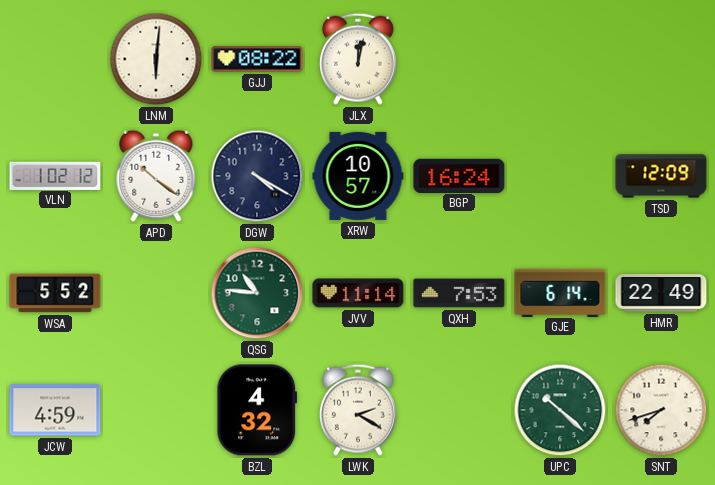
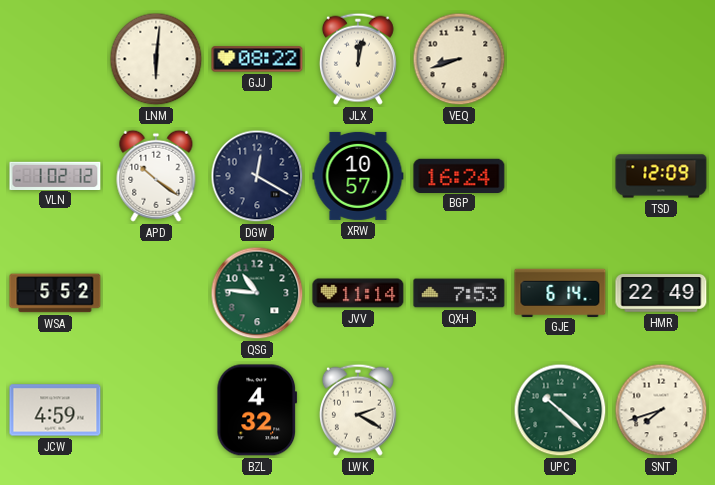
VEQ: none -> 8:42
DGW: 4:20 -> 12:20
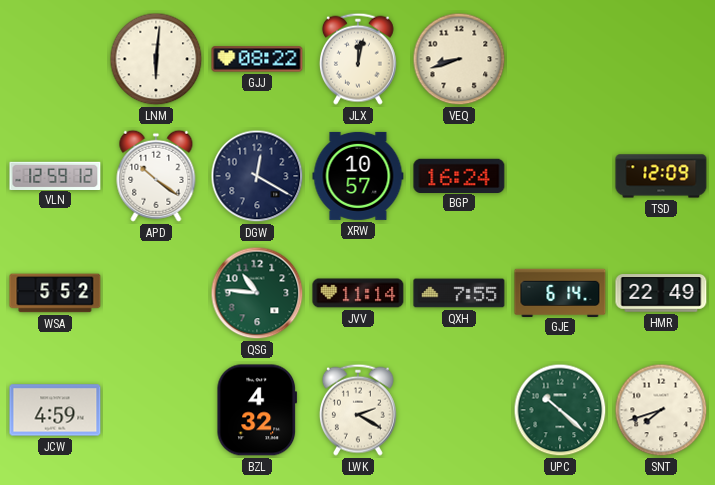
VLN: 1:02 -> 12:59
QXH: 7:53 -> 7:55
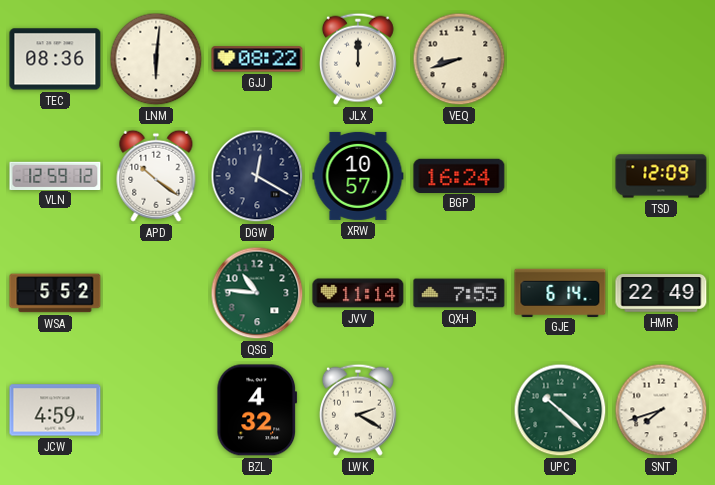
TEC: none -> 08:36
JLX: 12:02 -> 12:00
